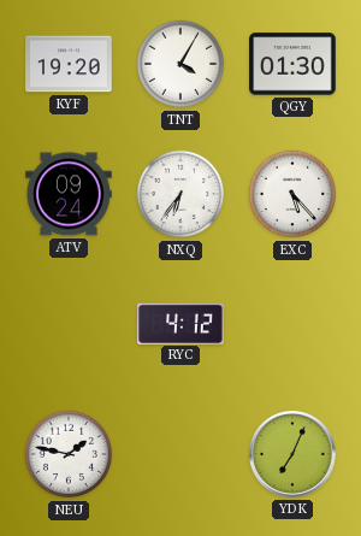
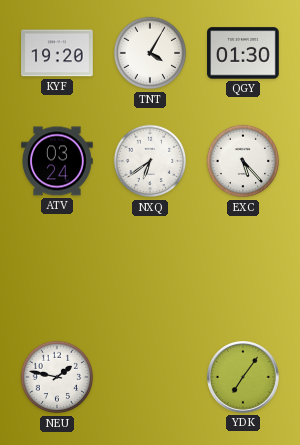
ATV: 09:24 -> 03:24
NXQ: 6:36 -> 6:39
RYC: 4:12 -> none
YDK: 7:04 -> 7:06
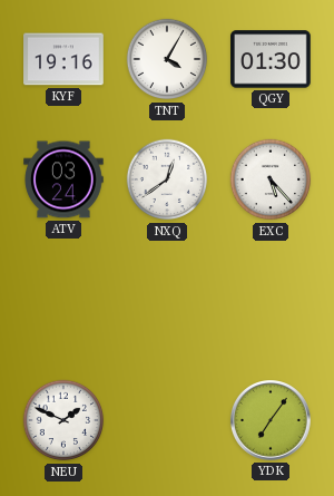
KYF: 19:20 -> 19:16
NXQ: 6:39 -> 12:39
NEU: 1:47 -> 1:49
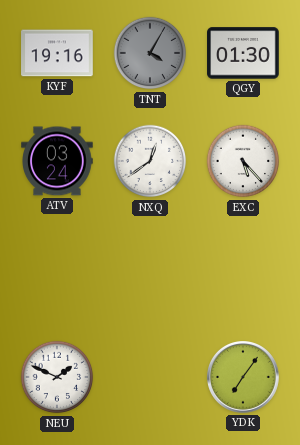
TNT dial: white -> grey
